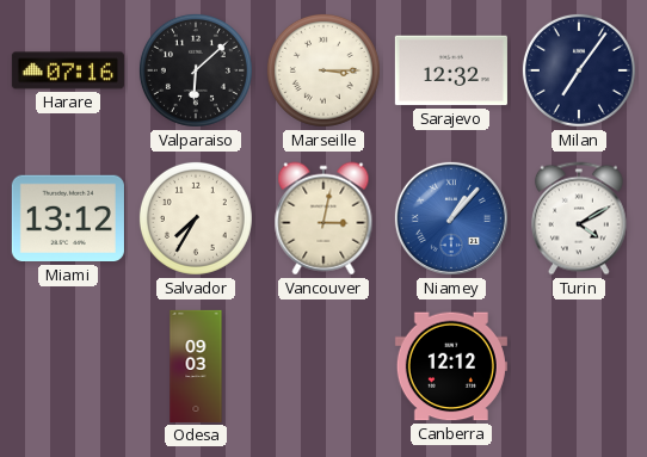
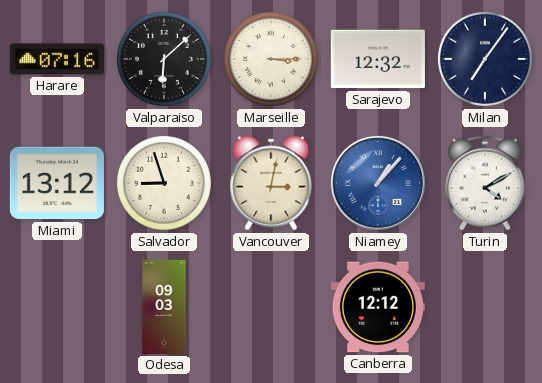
Salvador: 7:35 -> 8:57
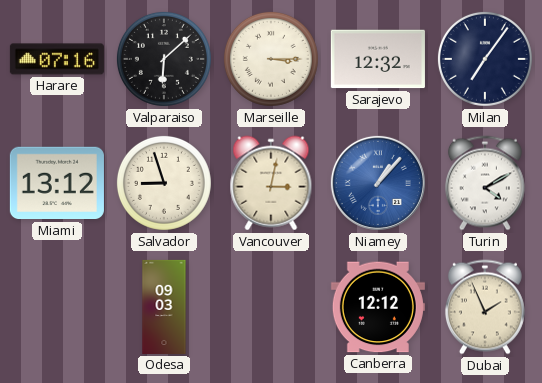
Dubai: none -> 1:56
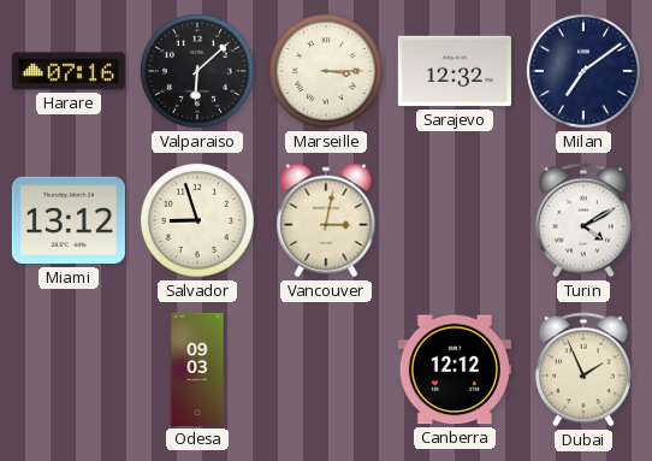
Milan: 7:06 -> 7:09
Niamey: 1:07 -> none
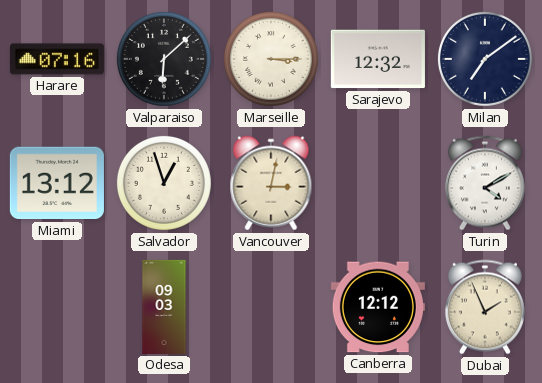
Salvador: 8:57 -> 12:57
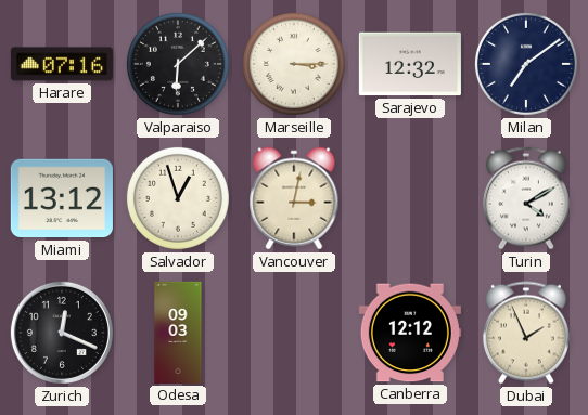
Zurich: none -> 12:19
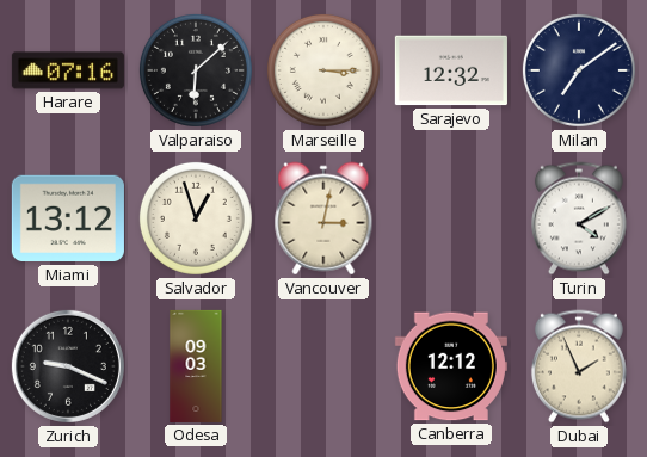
Zurich: 12:19 -> 9:19
